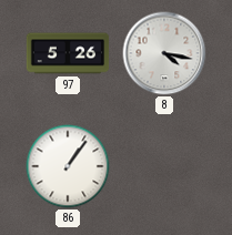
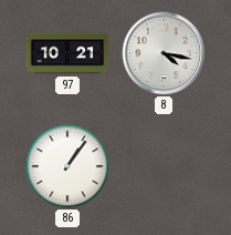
97: 5:26 -> 10:21
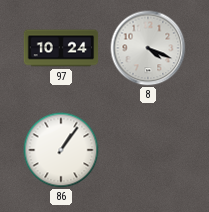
97: 10:21 -> 10:24
8: 4:17 -> 4:19
